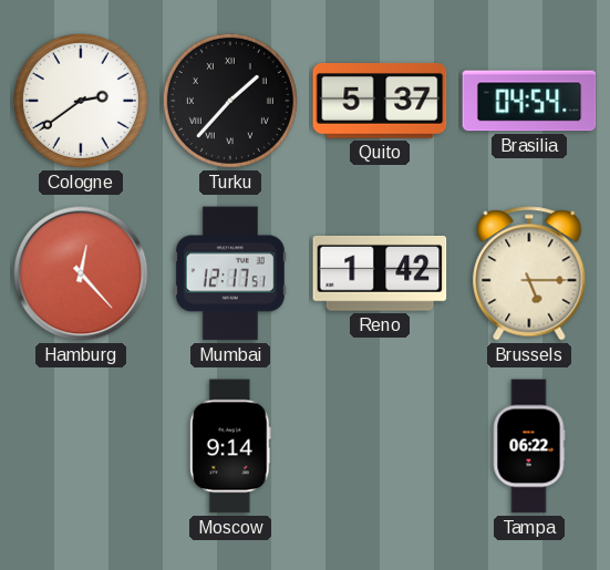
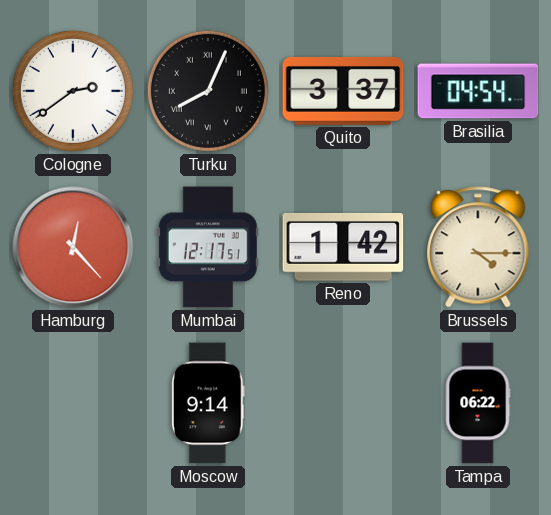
Turku: 1:37 -> 8:04
Quito: 5:37 -> 3:37
Brussels: 5:15 -> 4:15
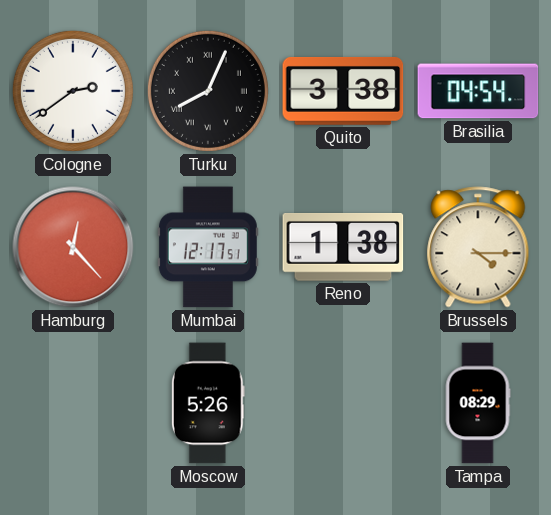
Quito: 3:37 -> 3:38
Reno: 1:42 -> 1:38
Moscow: 9:14 -> 5:26
Tampa: 06:22 -> 08:29
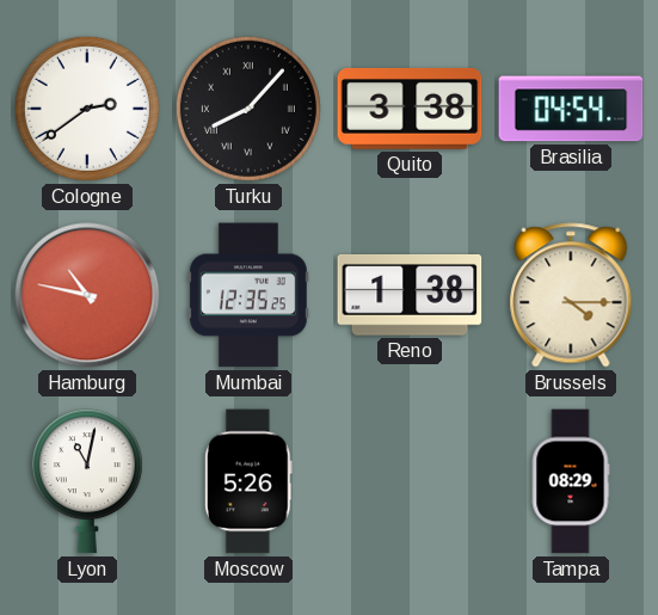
Turku: 8:04 -> 8:07
Hamburg: 12:23 -> 10:47
Mumbai: 12:17 -> 12:35
Lyon: none -> 11:02
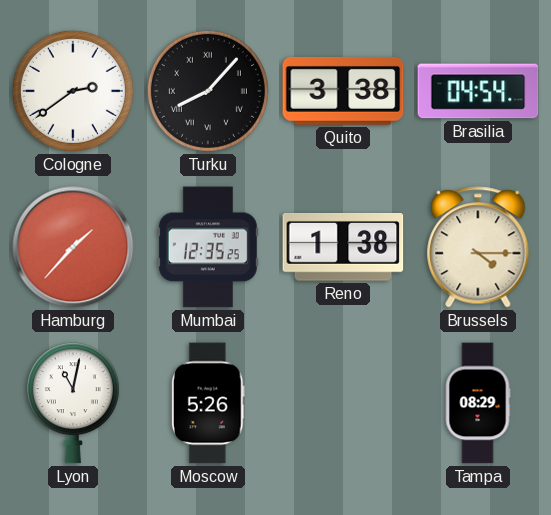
Hamburg: 10:47 -> 1:37
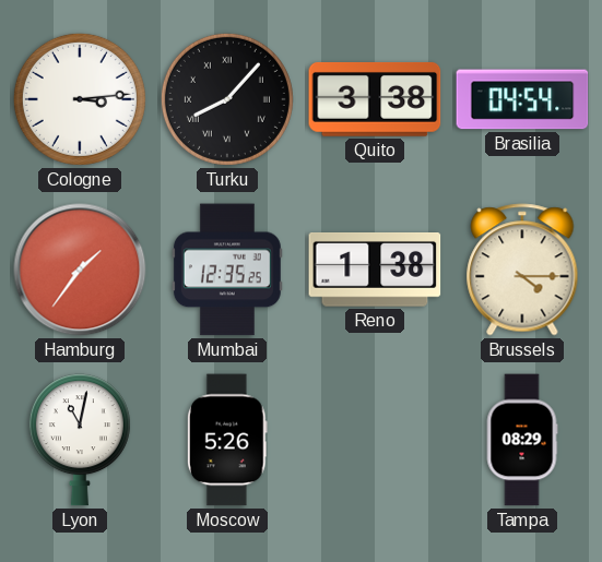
Cologne: 2:39 -> 3:14
Hamburg: 1:37 -> 1:36
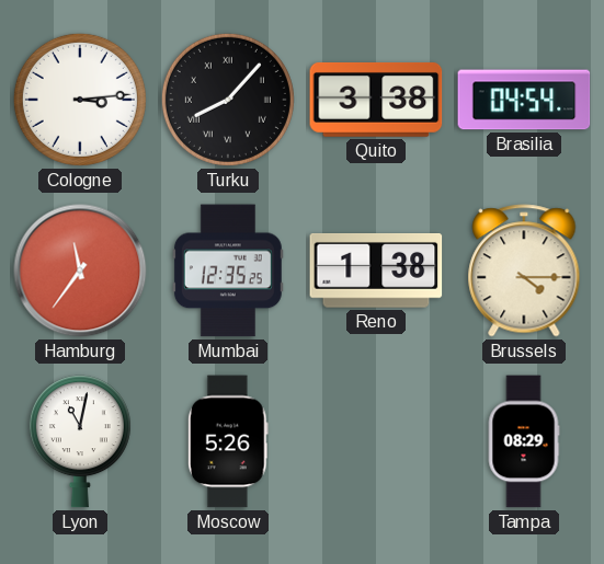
Hamburg: 1:36 -> 11:36
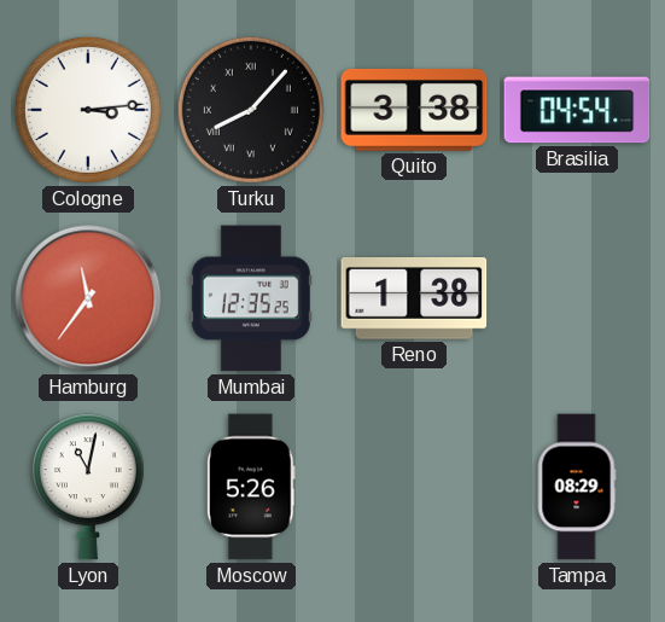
Brussels: 4:15 -> none
